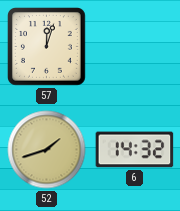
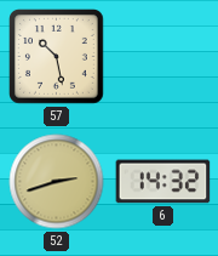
57: 12:03 -> 10:28
52: 1:42 -> 2:42
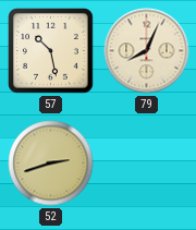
79: none -> 8:04
6: 14:32 -> none
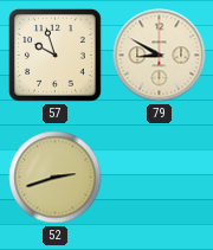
57: 10:28 -> 9:57
79: 8:04 -> 8:50
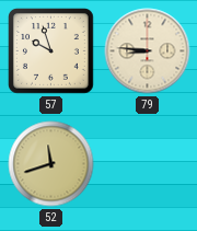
79: 8:50 -> 8:46
52: 2:42 -> 11:42
